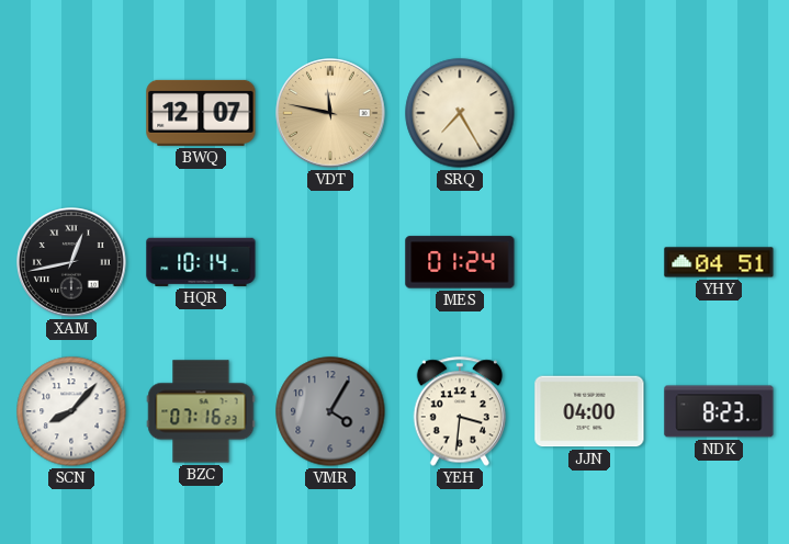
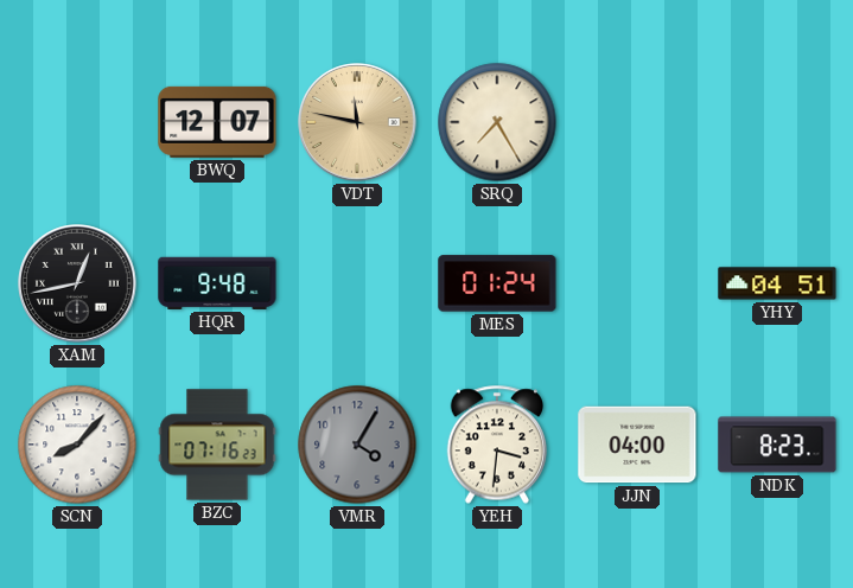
HQR: 10:14 -> 9:48
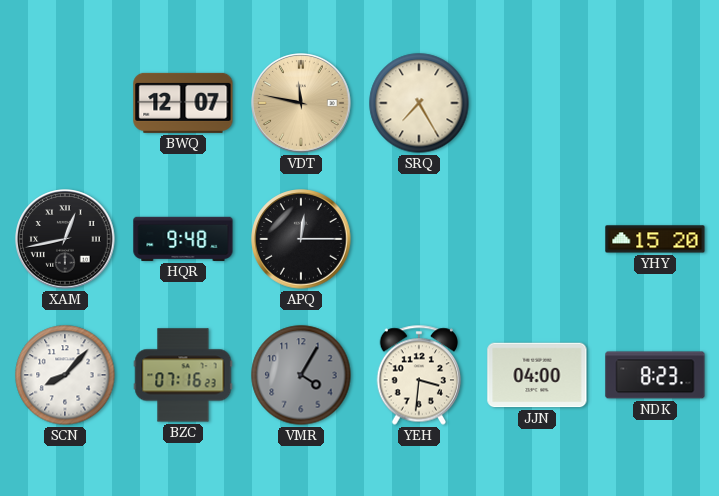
APQ: none -> 12:15
MES: 01:24 -> none
YHY: 04:51 -> 15:20
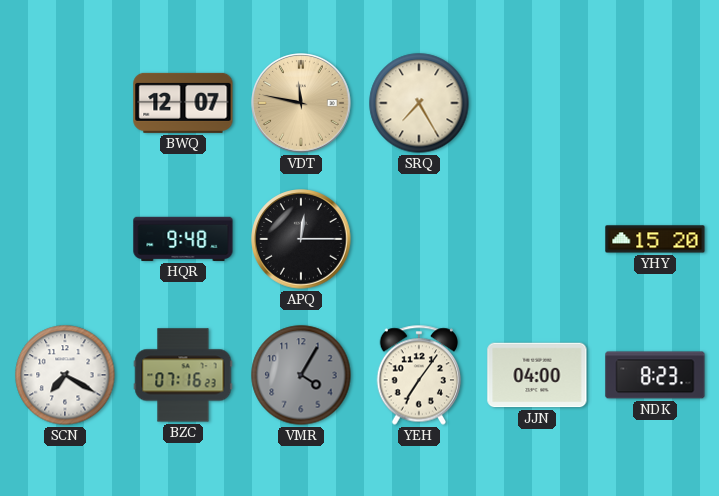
XAM: 12:43 -> none
SCN: 8:07 -> 7:20
YEH: 3:31 -> 7:06
